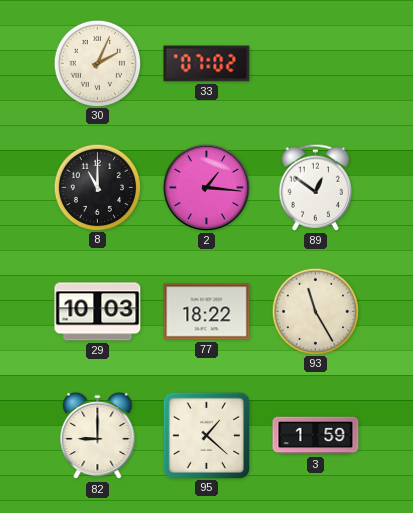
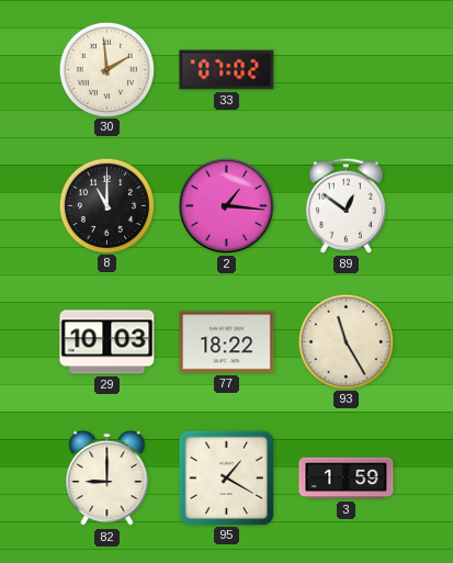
30: 2:04 -> 1:59
95: 1:22 -> 1:20
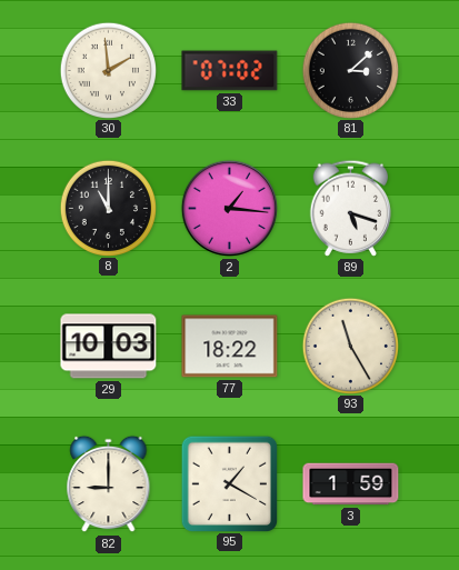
81: none -> 3:08
89: 12:51 -> 5:18
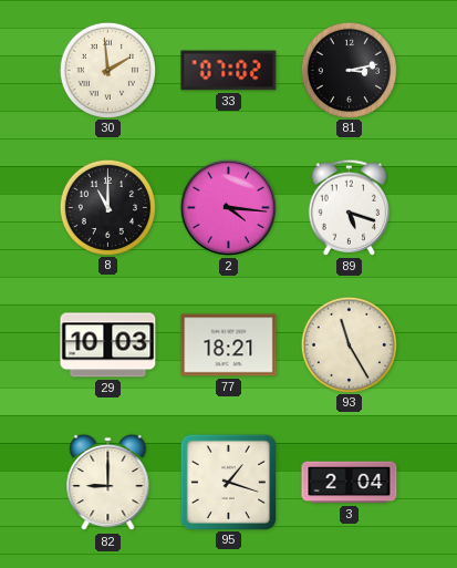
81: 3:08 -> 3:13
2: 1:16 -> 4:16
77: 18:22 -> 18:21
95: 1:20 -> 1:18
3: 1:59 -> 2:04
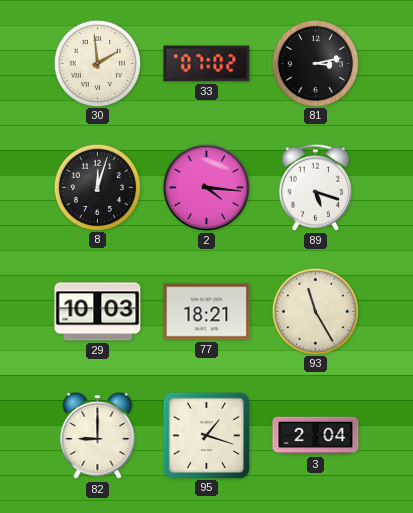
8: 11:00 -> 12:03
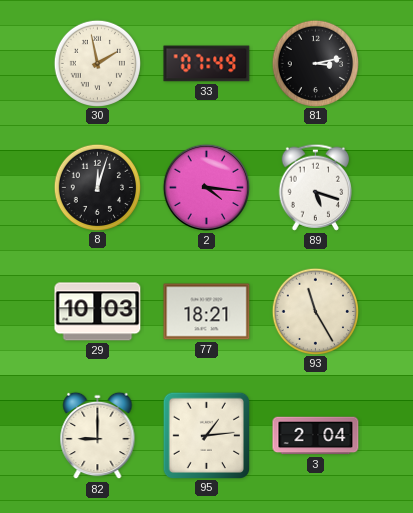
30: 1:59 -> 1:58
33: 07:02 -> 07:49
95: 1:18 -> 1:14
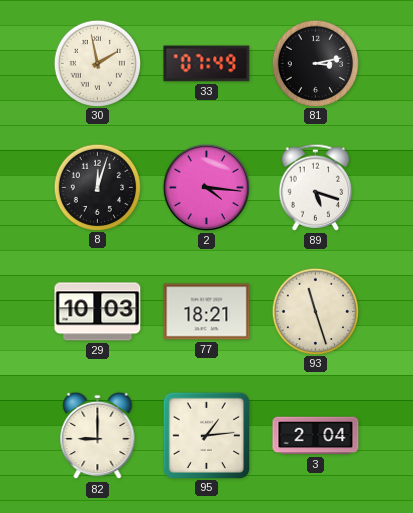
93: 11:25 -> 11:27
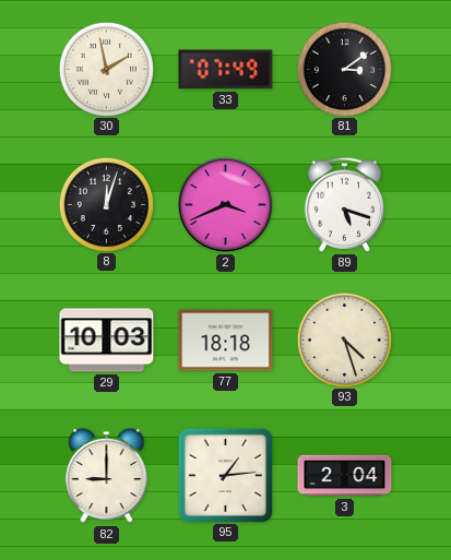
81: 3:13 -> 3:09
2: 4:16 -> 3:41
77: 18:21 -> 18:18
93: 11:27 -> 4:27
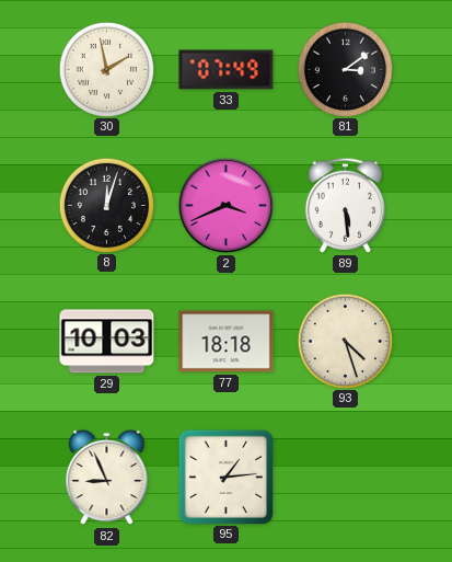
89: 5:18 -> 5:29
82: 9:00 -> 8:56
3: 2:04 -> none
